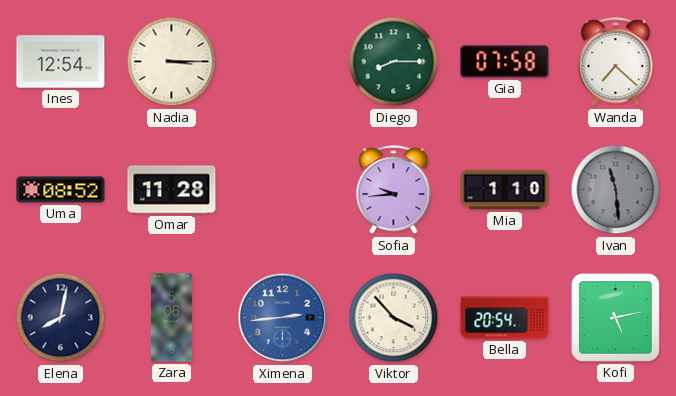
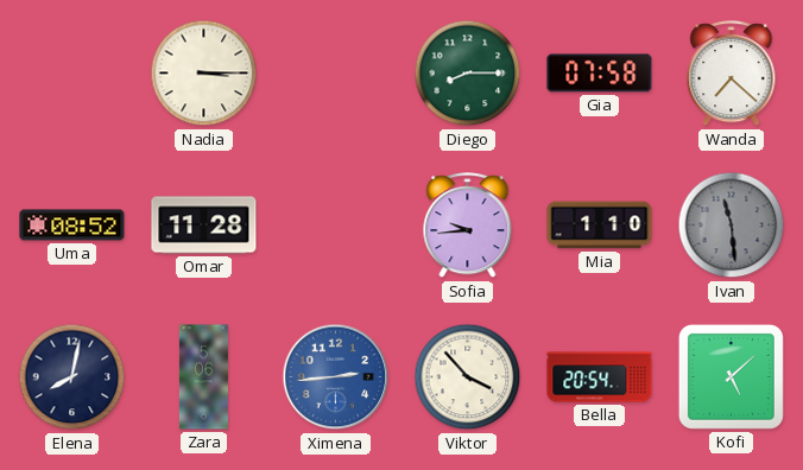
Ines: 12:54 -> none
Kofi: 5:13 -> 5:08
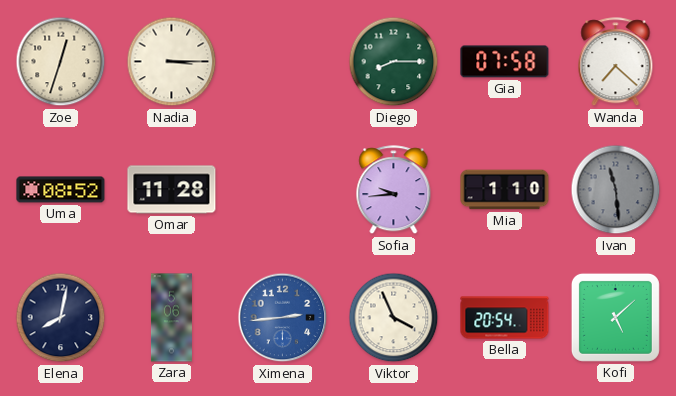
Zoe: none -> 12:33
Viktor: 3:53 -> 3:56
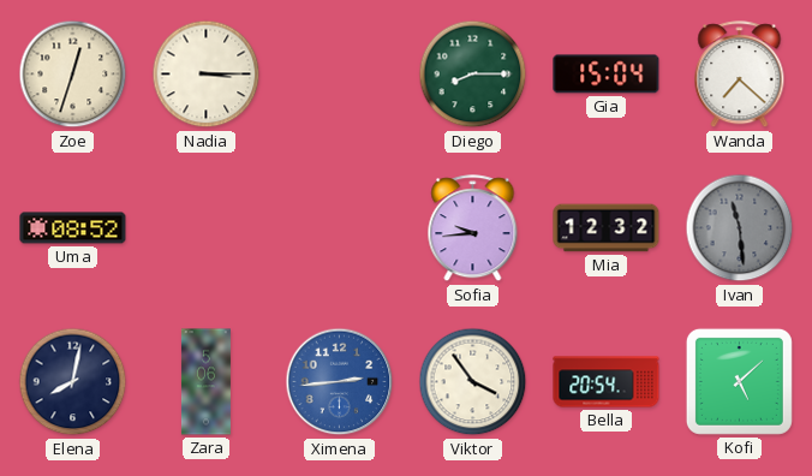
Gia: 07:58 -> 15:04
Omar: 11:28 -> none
Mia: 1:10 -> 12:32
Viktor: 3:56 -> 3:54
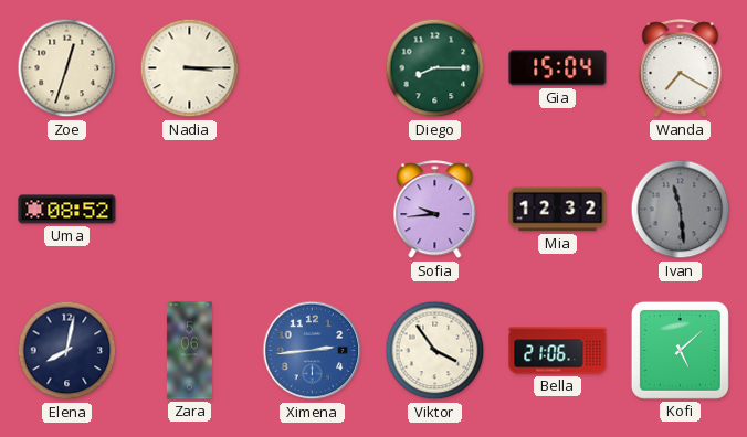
Wanda: 7:22 -> 7:20
Bella: 20:54 -> 21:06
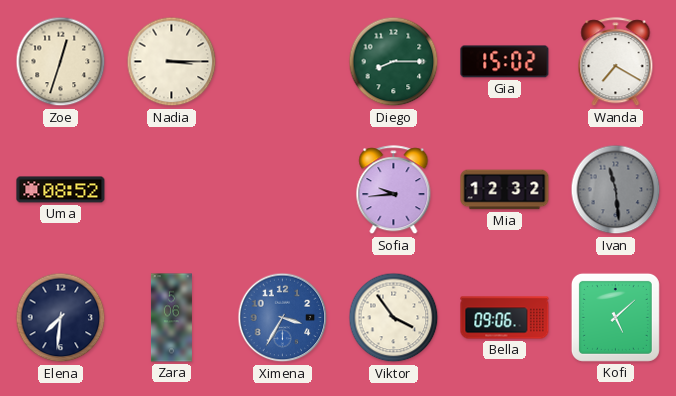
Gia: 15:04 -> 15:02
Elena: 8:02 -> 7:31
Ximena: 2:44 -> 3:35
Bella: 21:06 -> 09:06
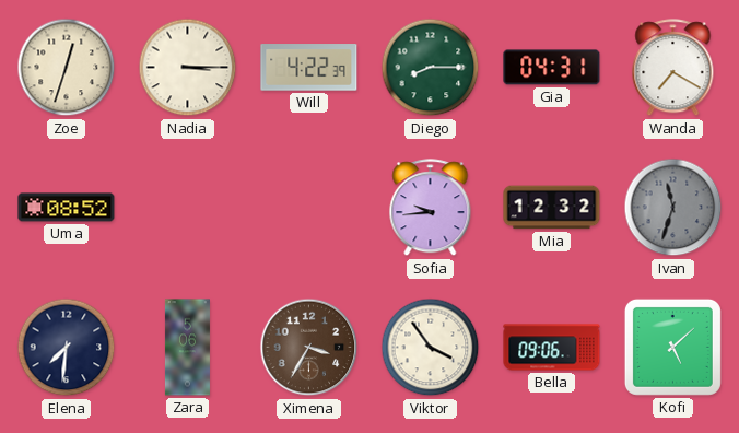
Will: none -> 4:22
Gia: 15:02 -> 04:31
Ivan: 11:29 -> 11:33
Ximena dial: blue -> brown
